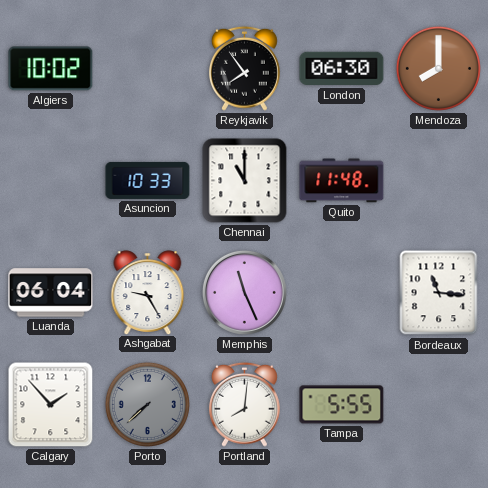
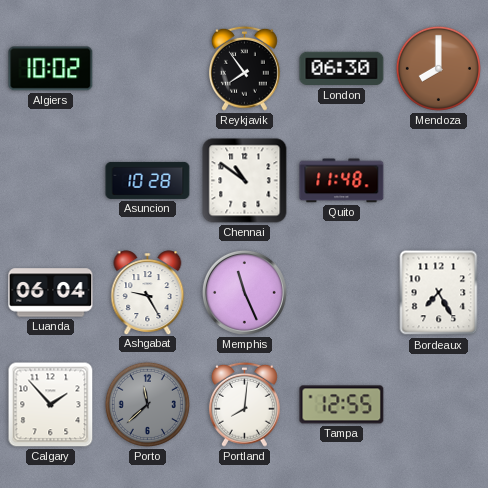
Asuncion: 10:33 -> 10:28
Chennai: 11:00 -> 10:51
Bordeaux: 11:16 -> 7:25
Porto: 7:38 -> 11:38
Tampa: 5:55 -> 12:55
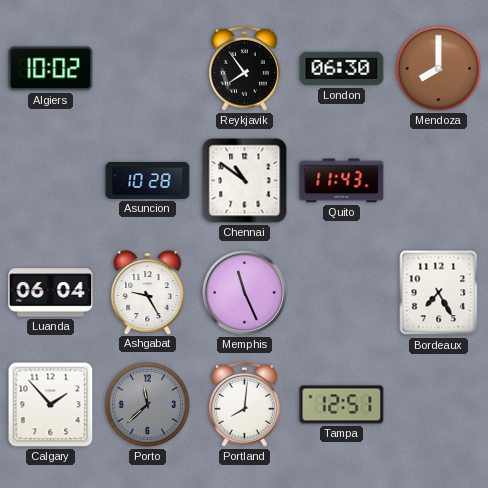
Quito: 11:48 -> 11:43
Tampa: 12:55 -> 12:51
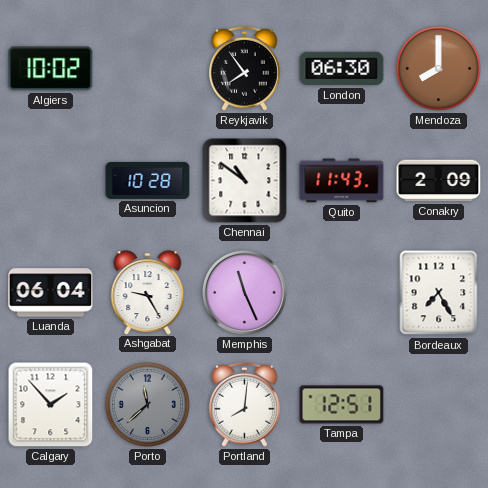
Conakry: none -> 2:09
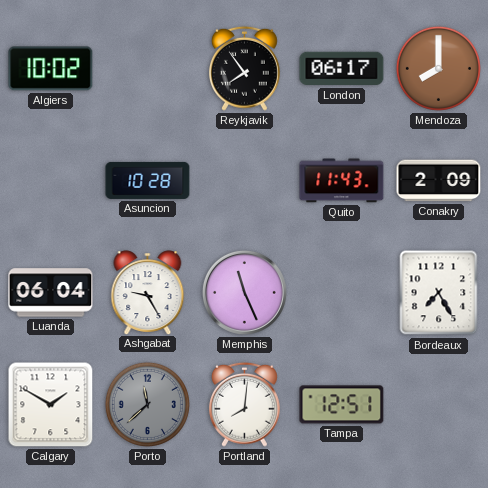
London: 06:30 -> 06:17
Chennai: 10:51 -> none
Calgary: 1:53 -> 1:50
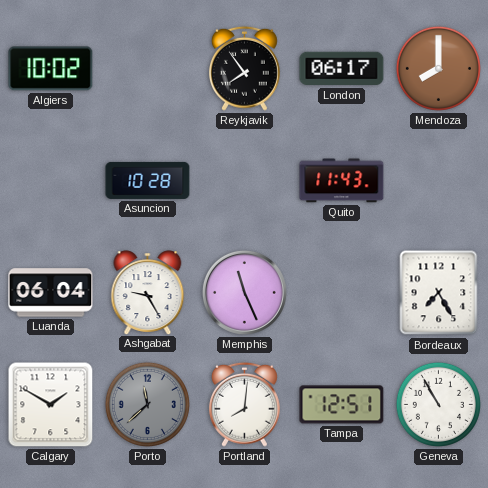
Conakry: 2:09 -> none
Geneva: none -> 10:55
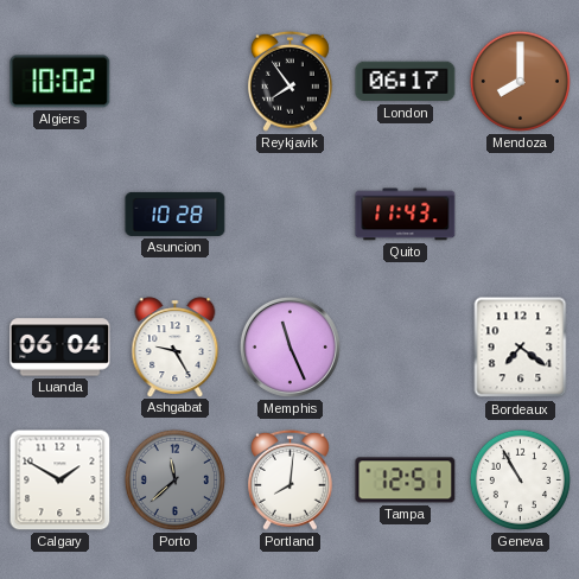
Bordeaux: 7:25 -> 7:21
